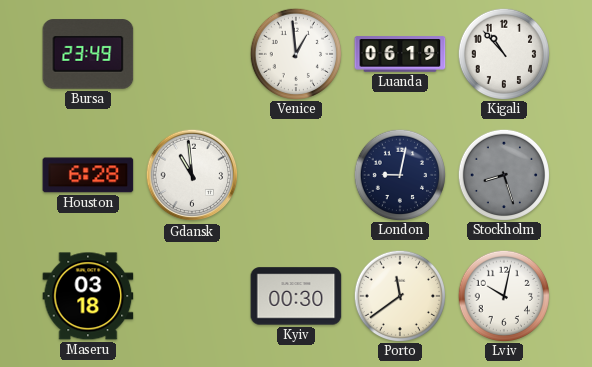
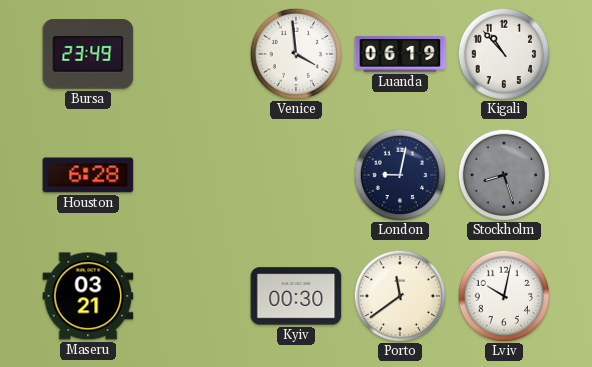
Venice: 12:59 -> 3:59
Gdansk: 10:59 -> none
Maseru: 03:18 -> 03:21
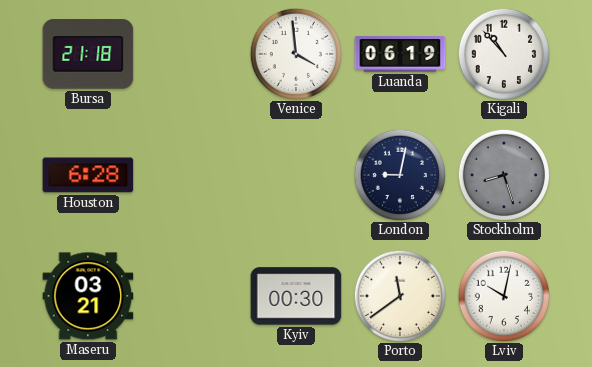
Bursa: 23:49 -> 21:18
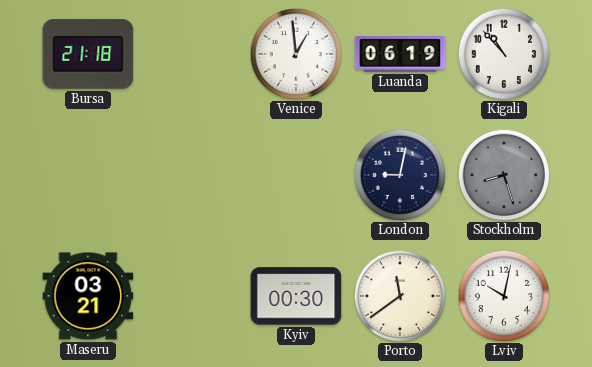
Venice: 3:59 -> 12:59
Houston: 6:28 -> none
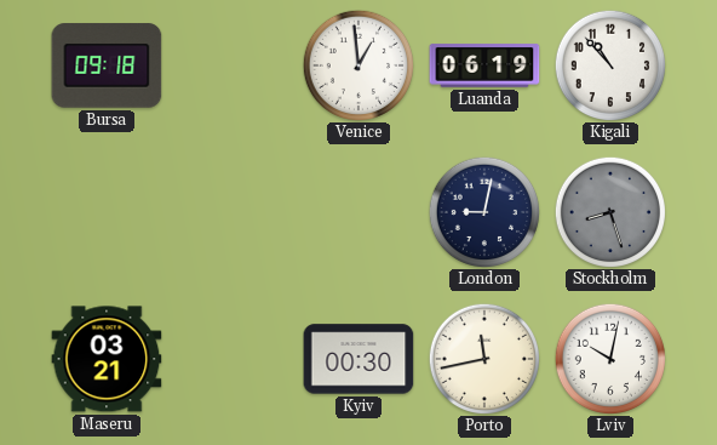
Bursa: 21:18 -> 09:18
Porto: 11:39 -> 11:43
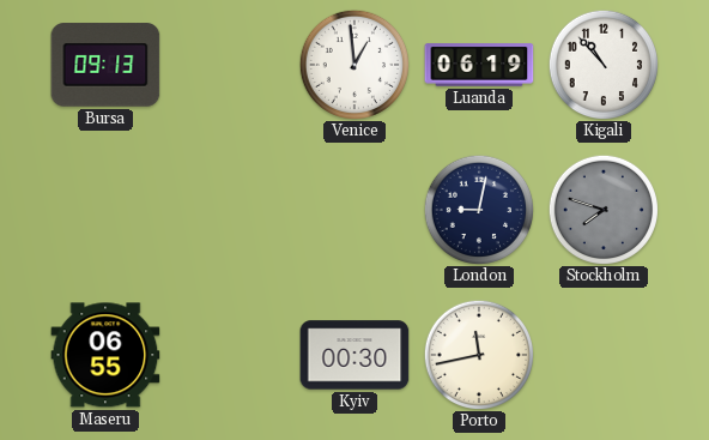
Bursa: 09:18 -> 09:13
Stockholm: 8:27 -> 7:48
Maseru: 03:21 -> 06:55
Lviv: 10:02 -> none
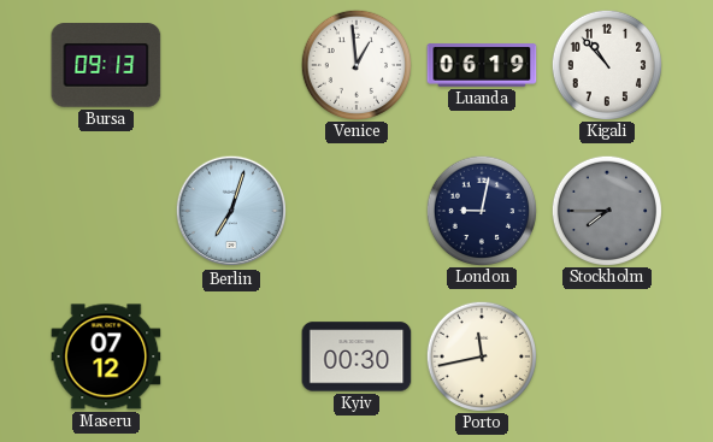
Berlin: none -> 7:03
Stockholm: 7:48 -> 7:45
Maseru: 06:55 -> 07:12
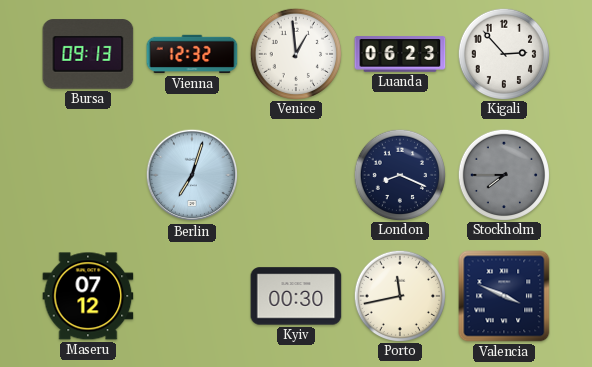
Vienna: none -> 12:32
Luanda: 06:19 -> 06:23
Kigali: 10:53 -> 2:53
London: 9:02 -> 8:19
Valencia: none -> 3:49
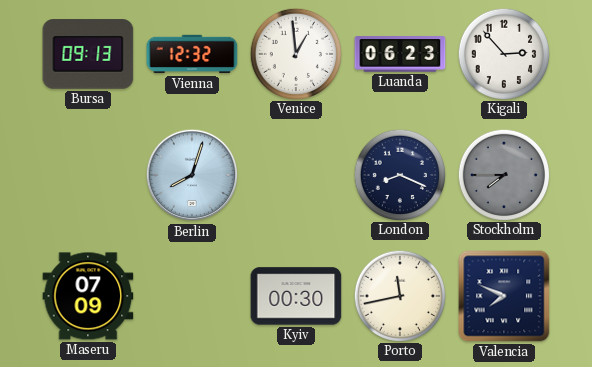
Berlin: 7:03 -> 8:03
Maseru: 07:12 -> 07:09
Valencia: 3:49 -> 7:49
